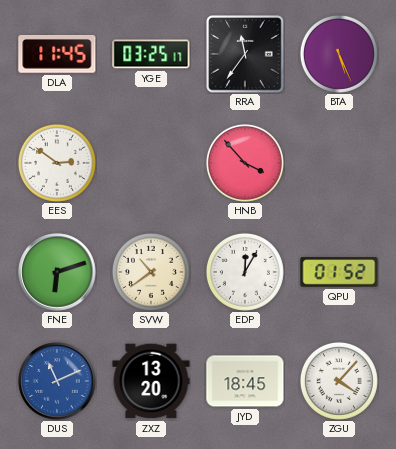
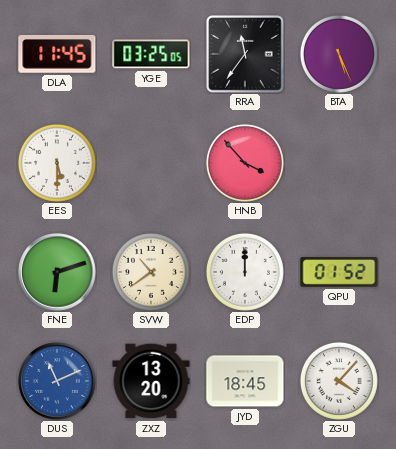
YGE: 03:25:17 -> 03:25:05
EES: 2:51 -> 5:30
EDP: 12:05 -> 12:00
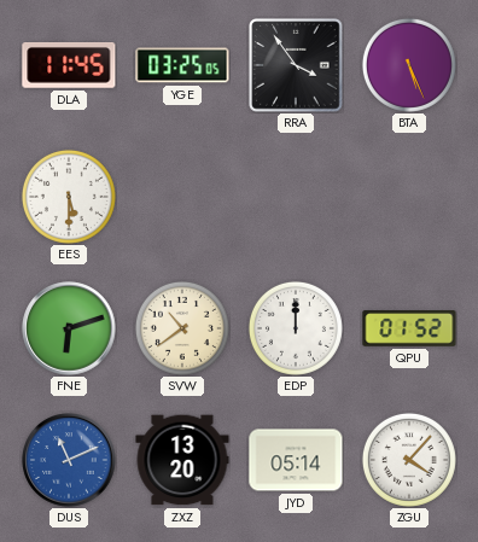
RRA: 11:36 -> 3:54
HNB: 3:53 -> none
JYD: 18:45 -> 05:14
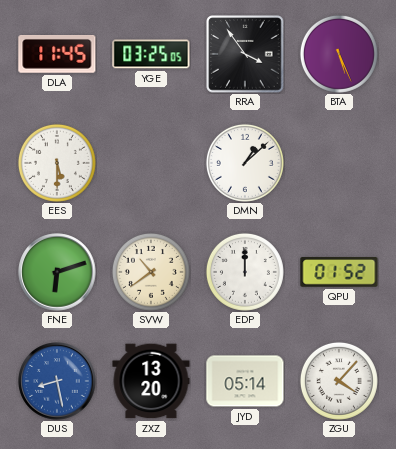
DMN: none -> 1:08
DUS: 11:11 -> 8:28
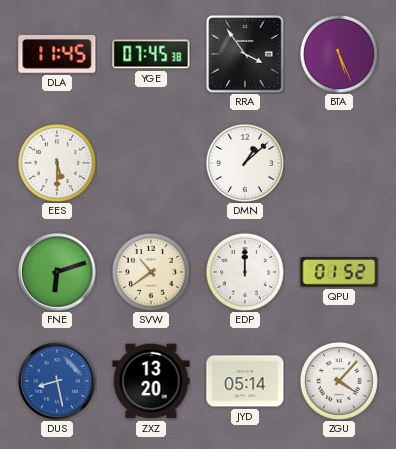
YGE: 03:25 -> 07:45
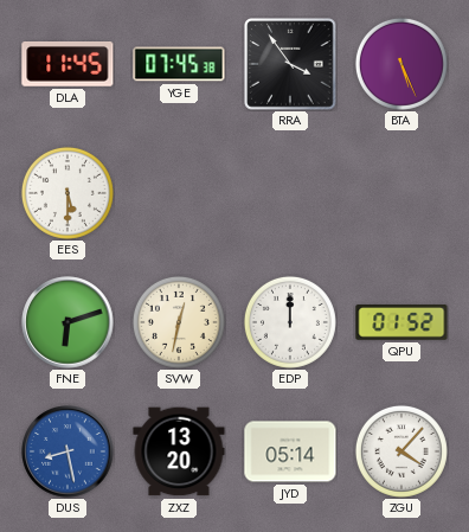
DMN: 1:08 -> none
SVW: 10:39 -> 12:32
